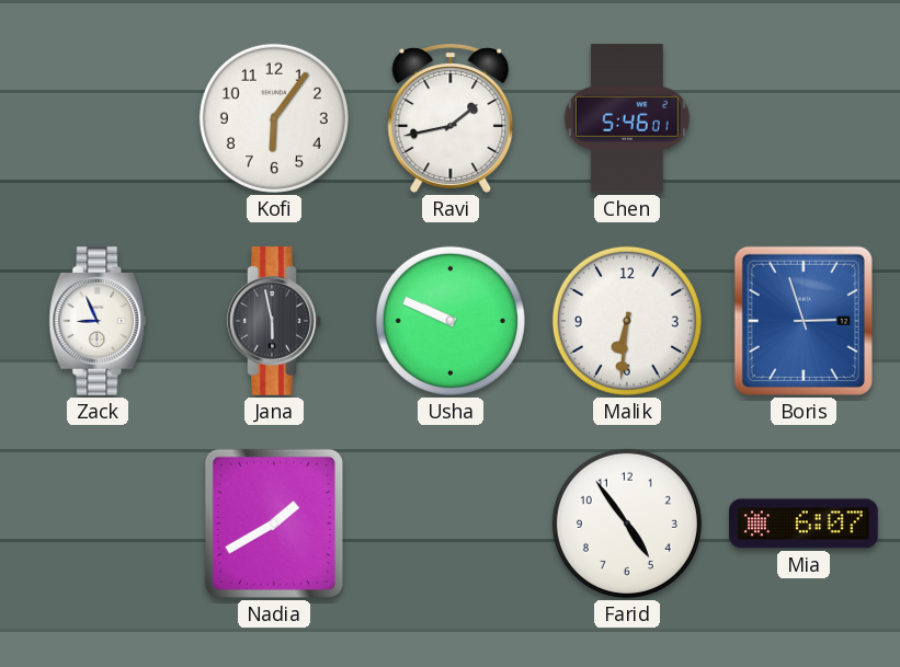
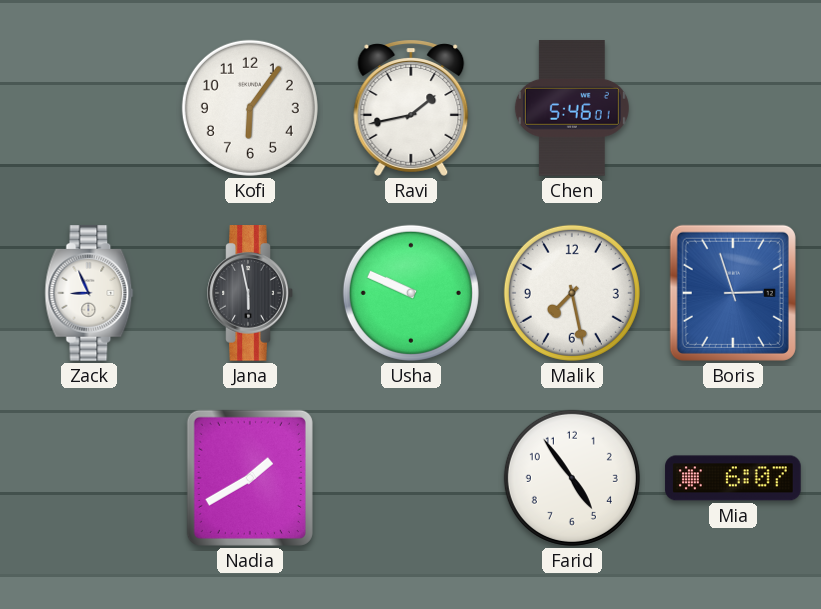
Malik: 6:31 -> 7:28
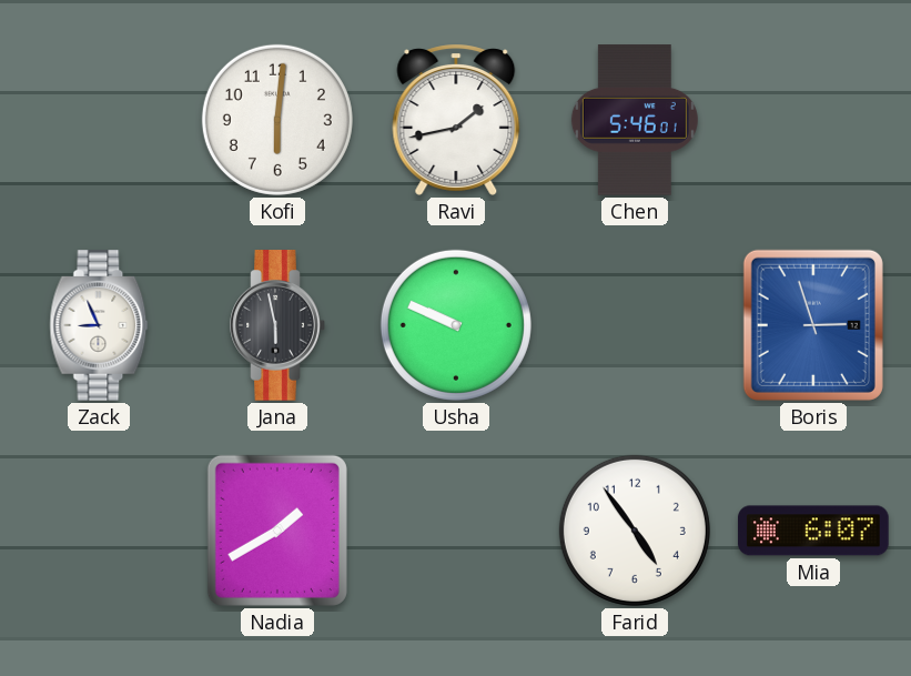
Kofi: 6:06 -> 6:01
Malik: 7:28 -> none
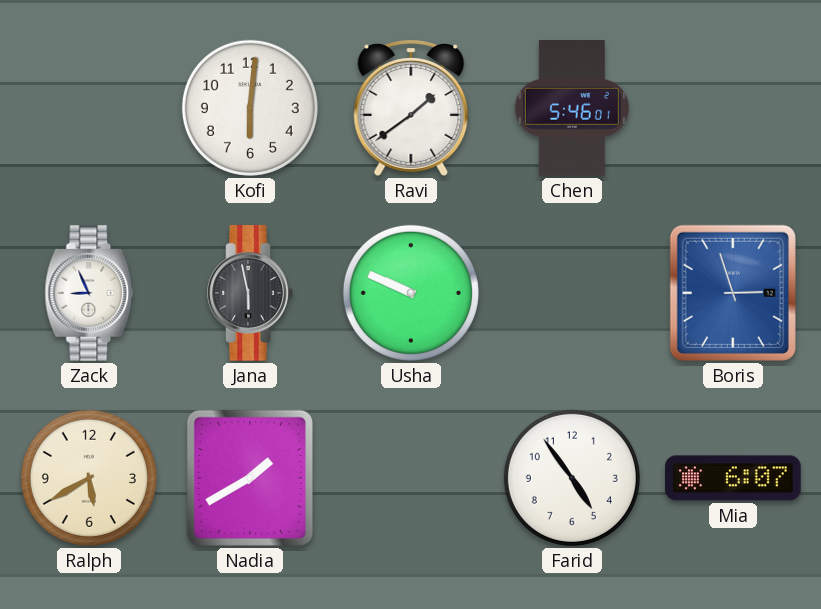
Ravi: 1:43 -> 1:39
Ralph: none -> 5:40
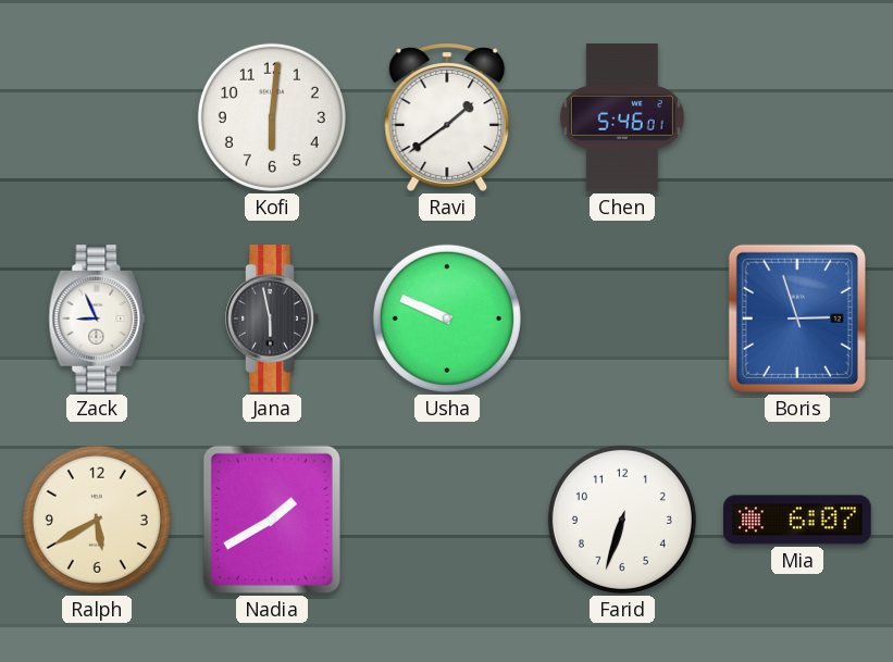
Farid: 4:54 -> 6:33
